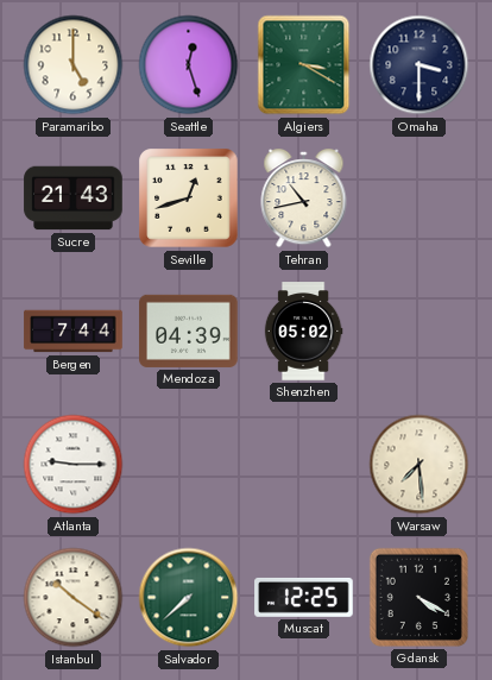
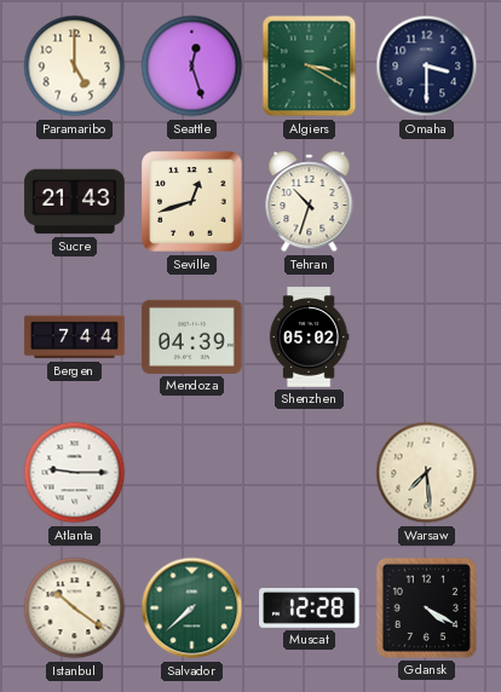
Tehran: 10:43 -> 10:33
Muscat: 12:25 -> 12:28
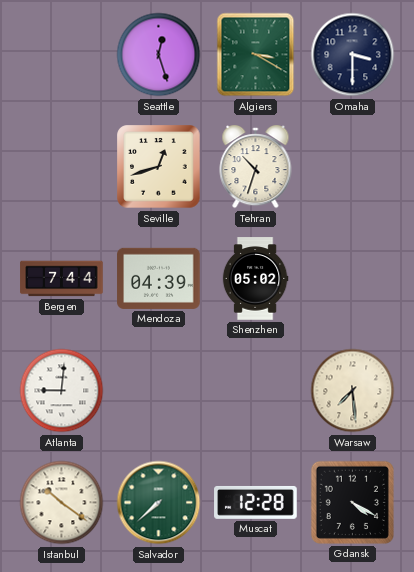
Paramaribo: 5:00 -> none
Sucre: 21:43 -> none
Atlanta: 9:15 -> 9:01
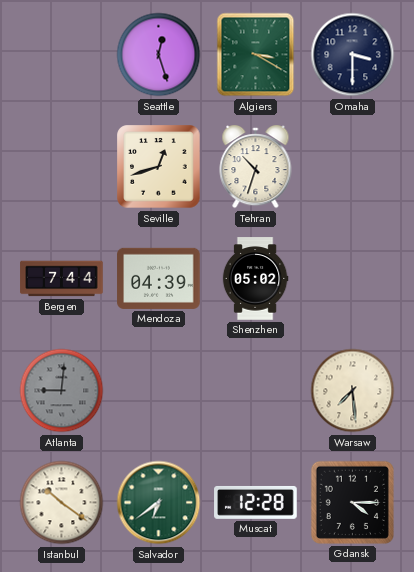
Atlanta dial: white -> grey
Salvador: 7:38 -> 6:39
Gdansk: 4:20 -> 4:15
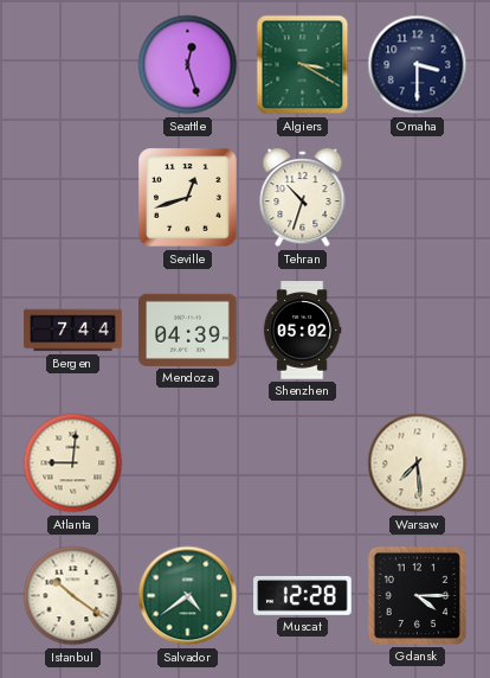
Atlanta dial: grey -> cream
Salvador: 6:39 -> 4:39
